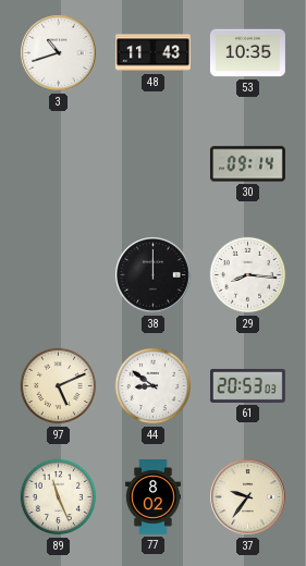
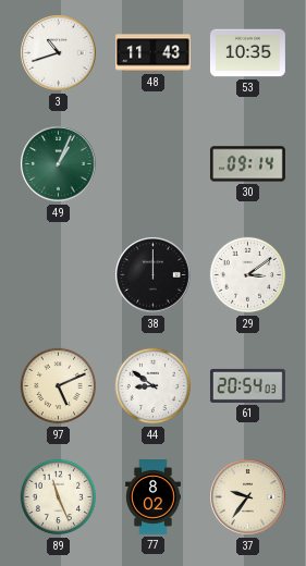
49: none -> 1:04
29: 8:16 -> 3:09
61: 20:53 -> 20:54
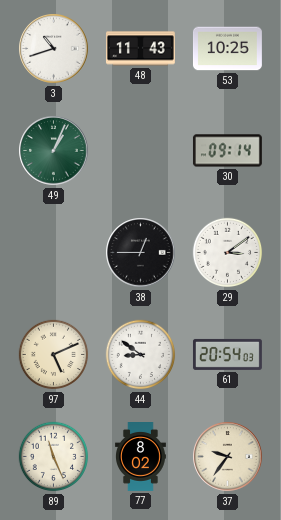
53: 10:35 -> 10:25
38: 12:00 -> 12:45
